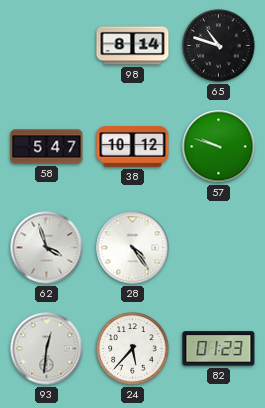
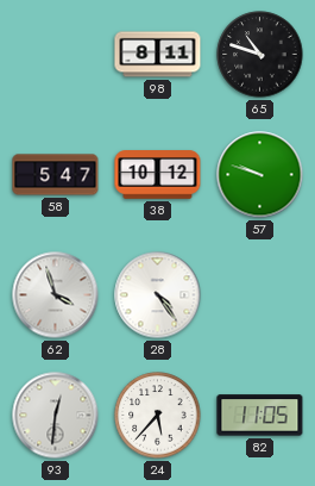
98: 8:14 -> 8:11
82: 01:23 -> 11:05
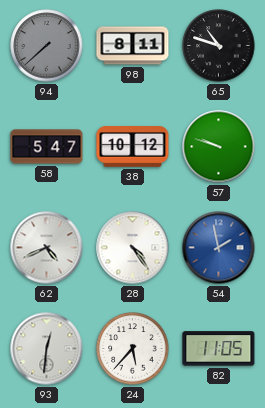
94: none -> 7:38
62: 3:57 -> 4:41
54: none -> 1:58
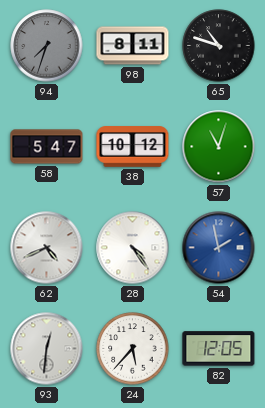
94: 7:38 -> 7:33
57: 9:48 -> 11:03
82: 11:05 -> 12:05
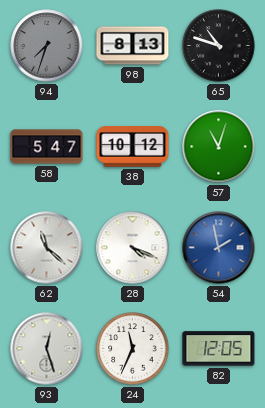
98: 8:11 -> 8:13
62: 4:41 -> 11:22
28: 4:24 -> 4:19
93: 12:31 -> 12:27
24: 5:37 -> 11:34
